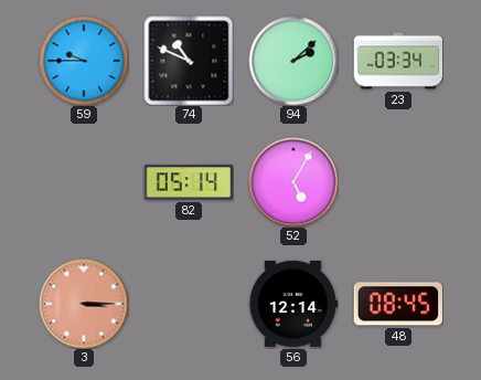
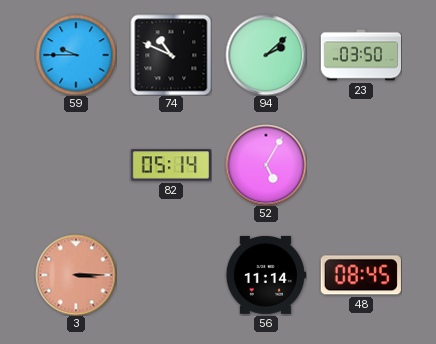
23: 03:34 -> 03:50
56: 12:14 -> 11:14
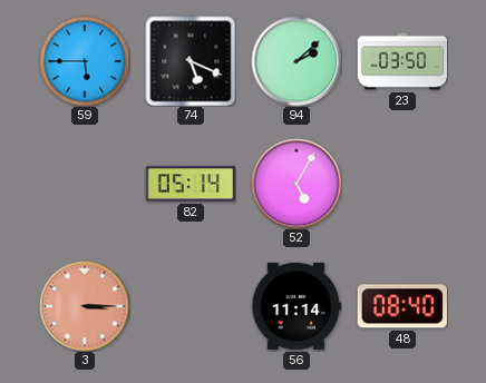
59: 9:45 -> 5:45
74: 10:49 -> 5:19
48: 08:45 -> 08:40
